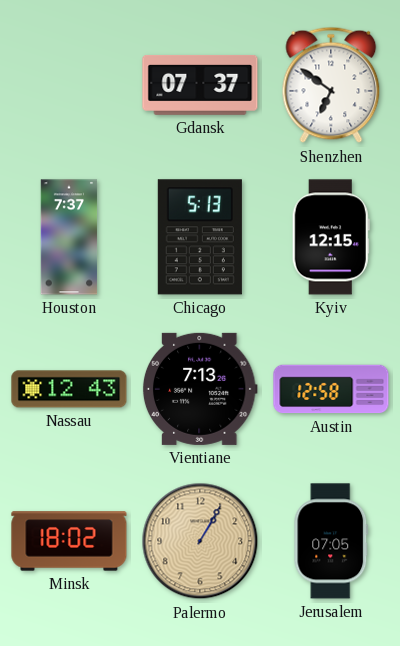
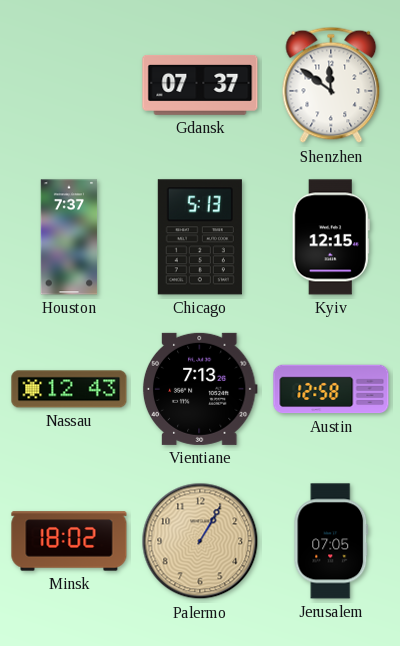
Shenzhen: 6:51 -> 11:51
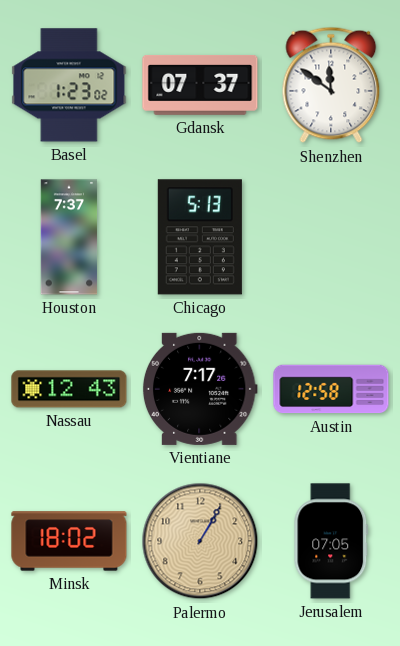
Basel: none -> 1:23
Kyiv: 12:15 -> none
Vientiane: 7:13 -> 7:17
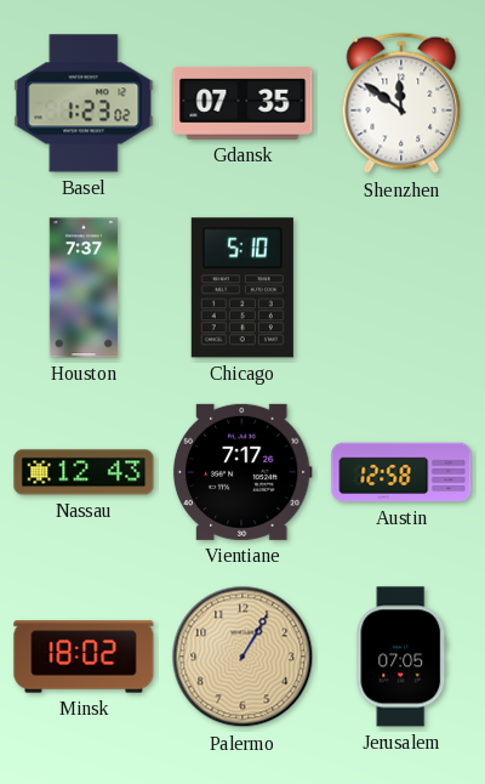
Gdansk: 07:37 -> 07:35
Chicago: 5:13 -> 5:10
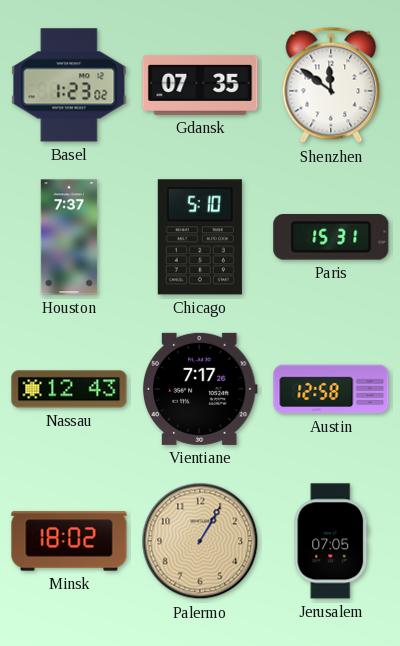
Paris: none -> 15:31
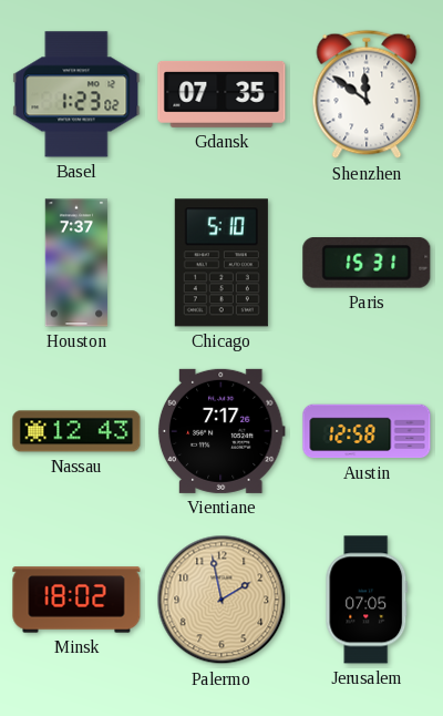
Palermo: 1:05 -> 1:58
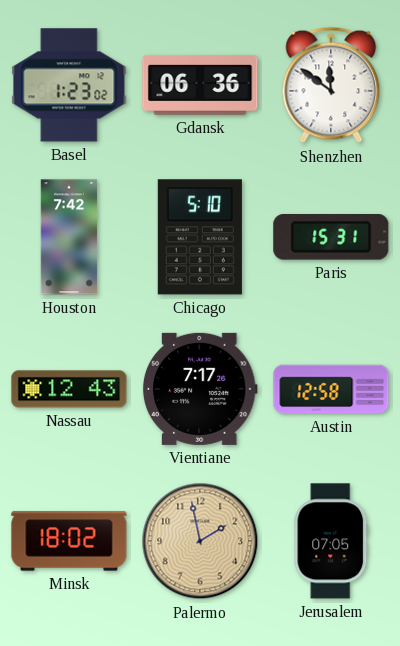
Gdansk: 07:35 -> 06:36
Houston: 7:37 -> 7:42
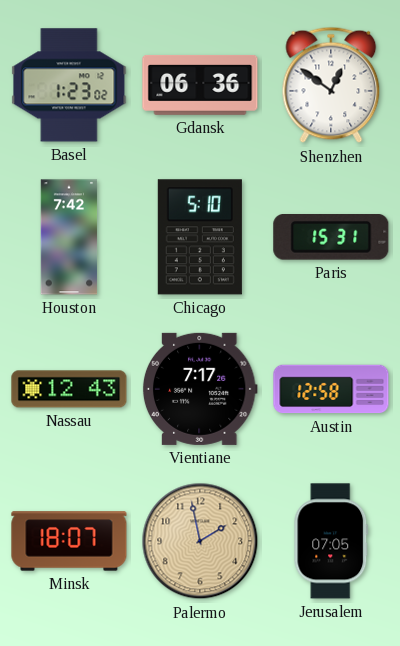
Shenzhen: 11:51 -> 12:51
Minsk: 18:02 -> 18:07
